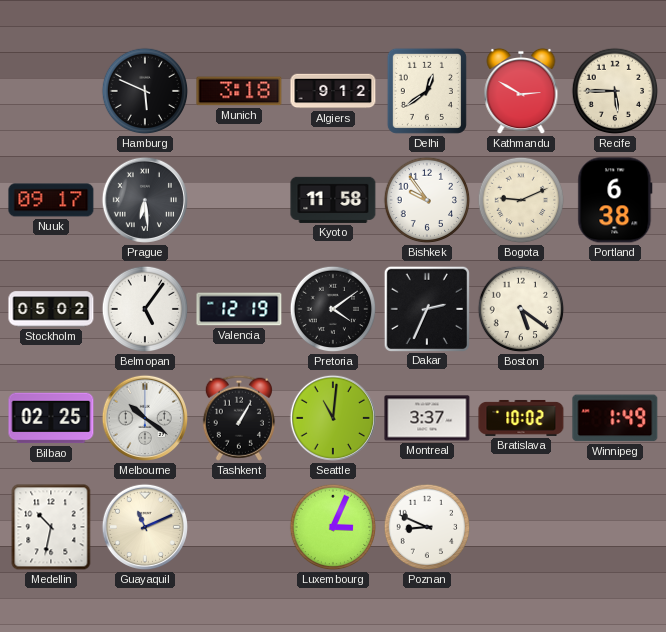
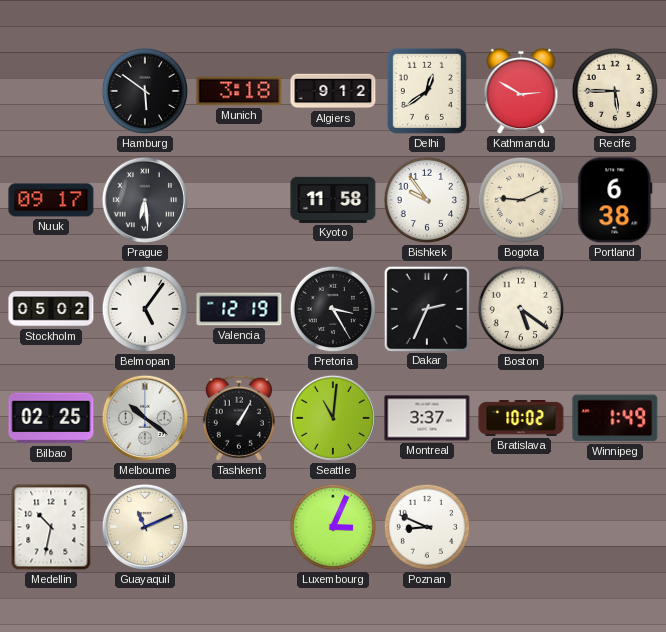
Hamburg: 5:49 -> 5:51
Pretoria: 4:09 -> 3:25
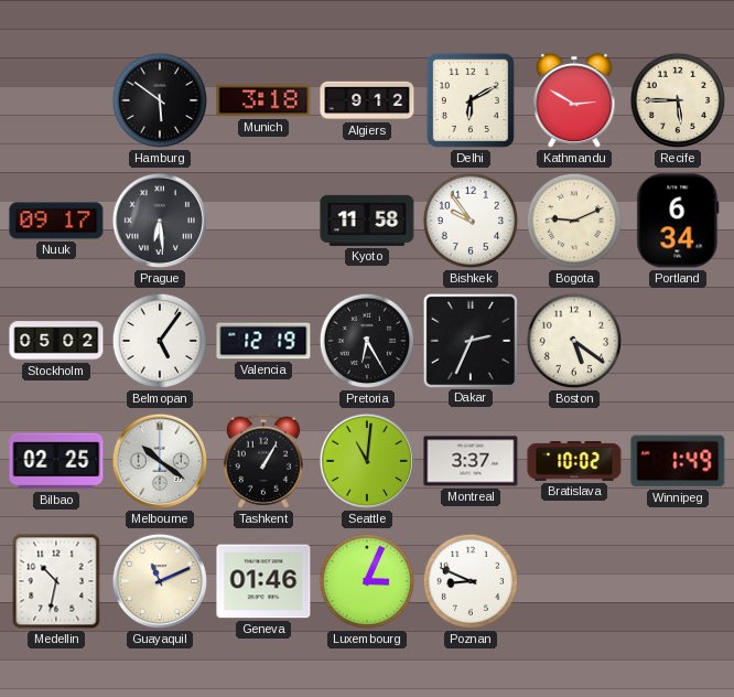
Delhi: 12:39 -> 6:10
Portland: 6:38 -> 6:34
Pretoria: 3:25 -> 6:25
Geneva: none -> 01:46
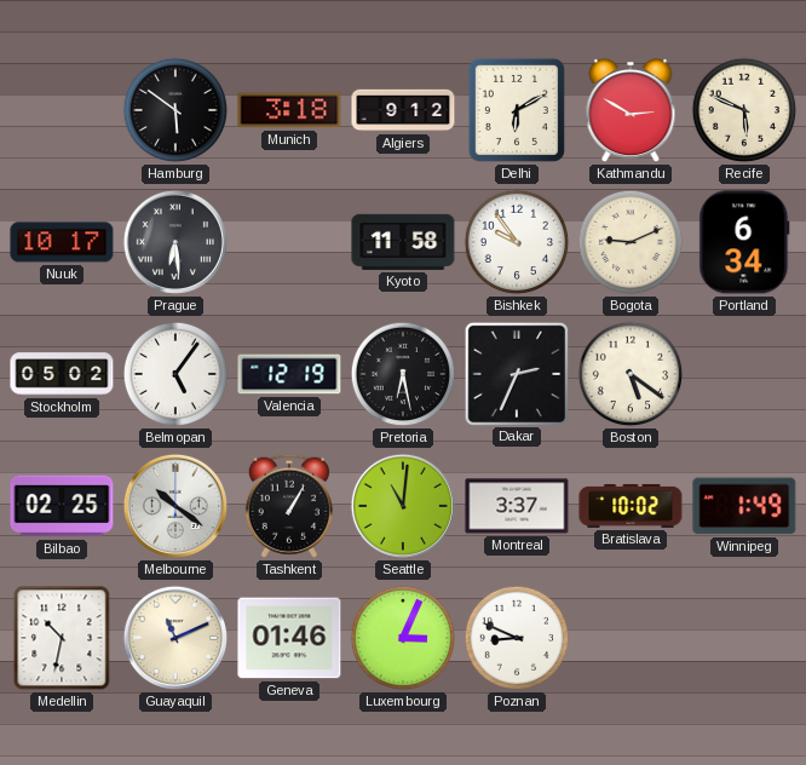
Recife: 5:45 -> 5:49
Nuuk: 09:17 -> 10:17
Pretoria: 6:25 -> 6:28
